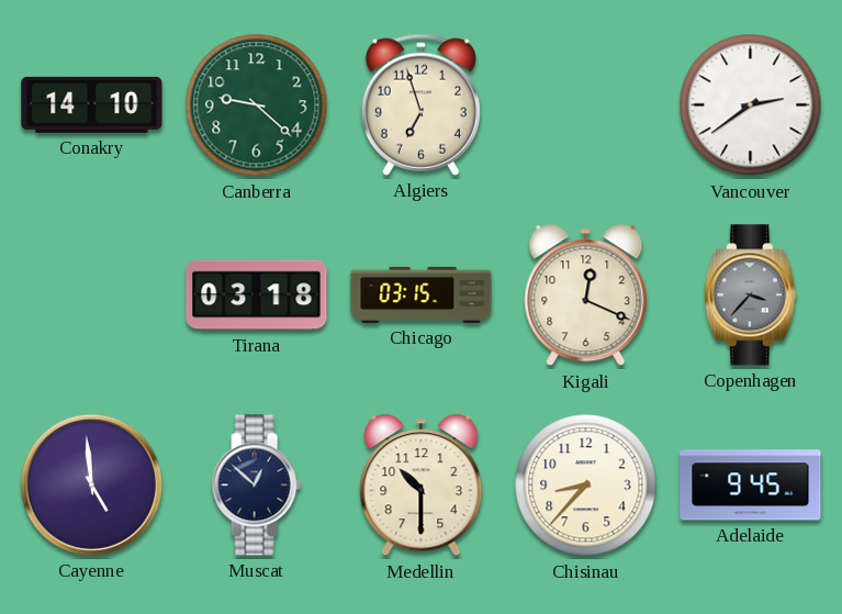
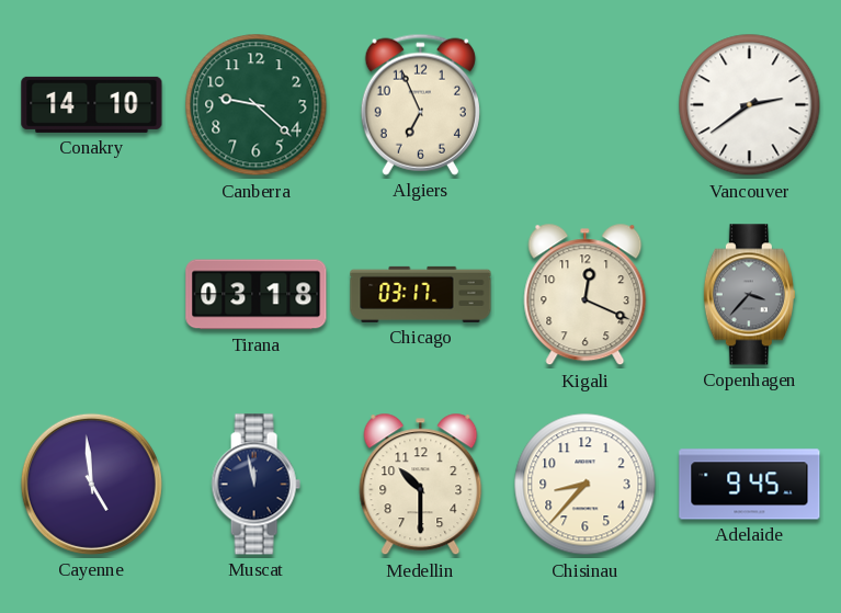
Algiers: 6:57 -> 6:56
Chicago: 03:15 -> 03:17
Muscat: 12:52 -> 11:58
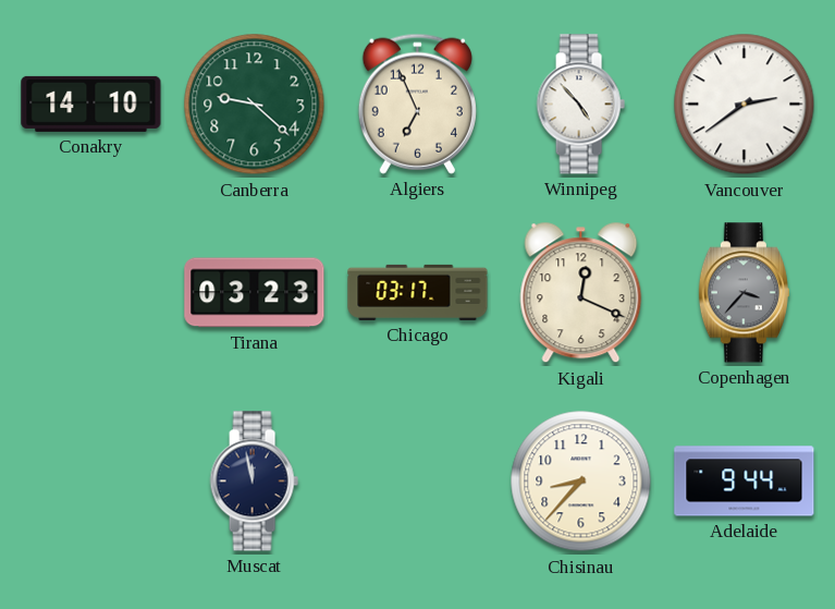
Winnipeg: none -> 4:53
Tirana: 03:18 -> 03:23
Cayenne: 4:59 -> none
Medellin: 10:30 -> none
Adelaide: 9:45 -> 9:44
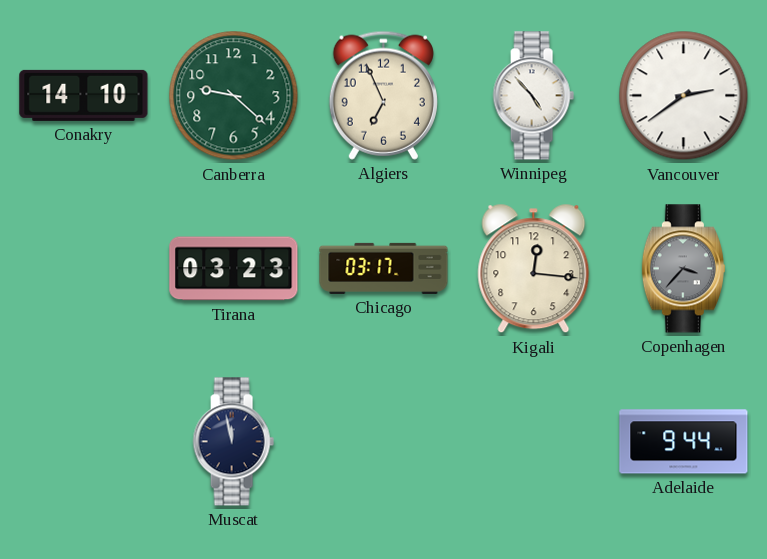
Kigali: 12:19 -> 12:16
Chisinau: 8:37 -> none
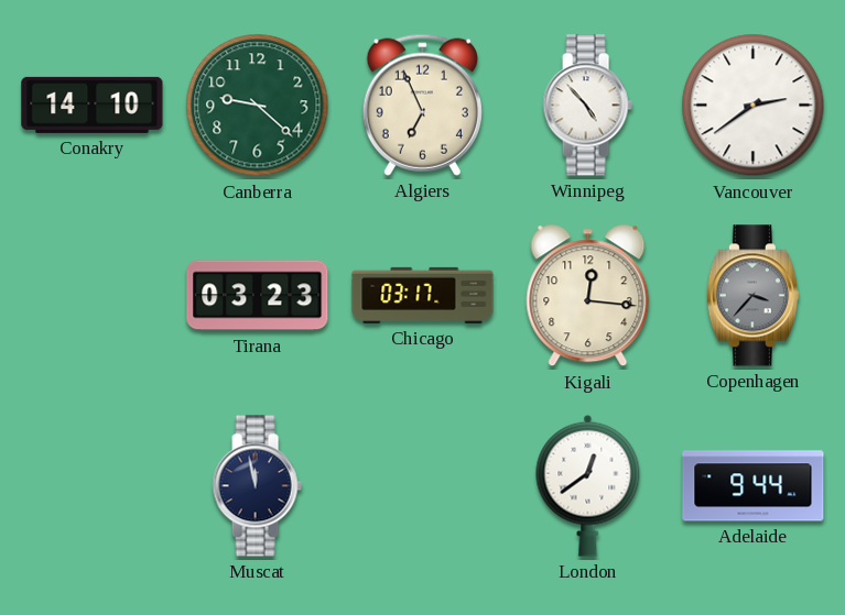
London: none -> 12:39
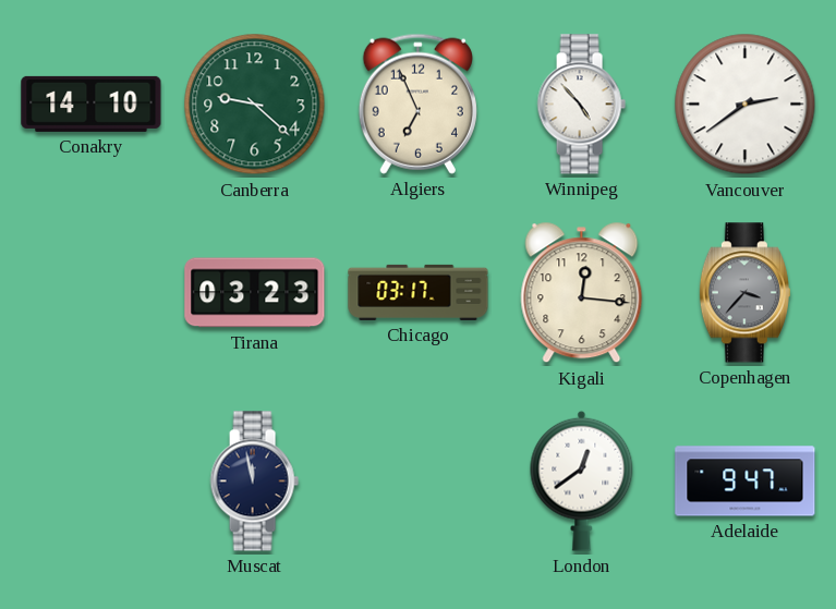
Adelaide: 9:44 -> 9:47
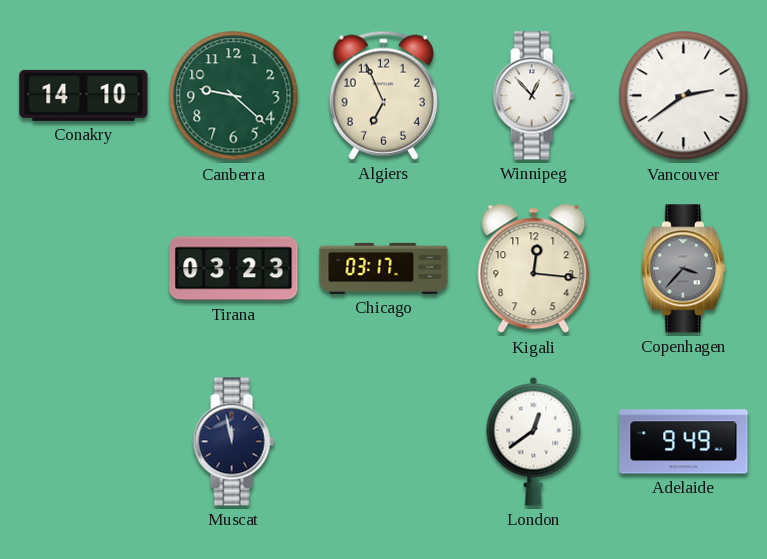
Winnipeg: 4:53 -> 12:53
Adelaide: 9:47 -> 9:49
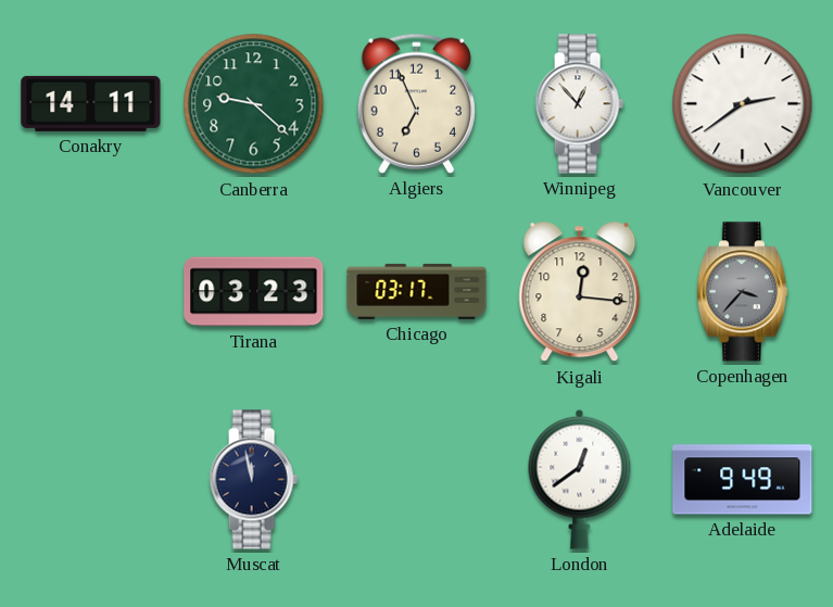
Conakry: 14:10 -> 14:11
